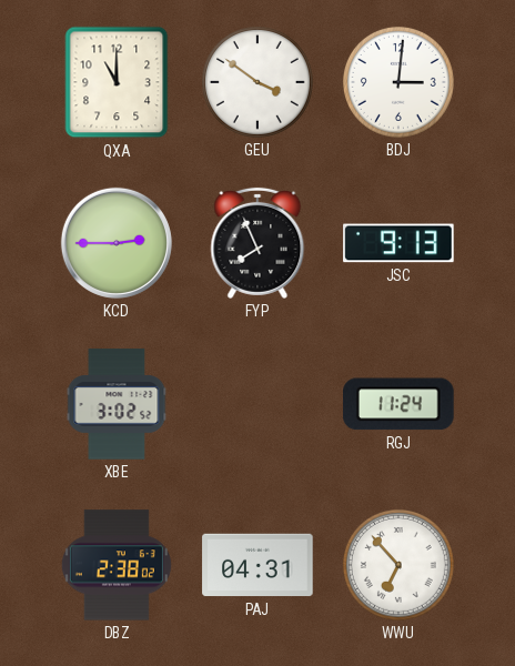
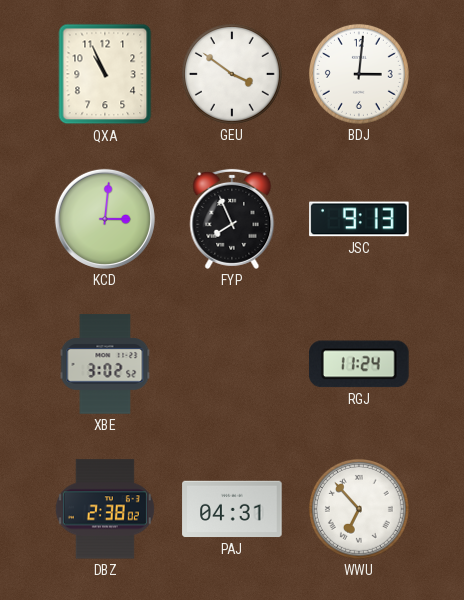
QXA: 11:00 -> 10:56
KCD: 2:45 -> 3:01
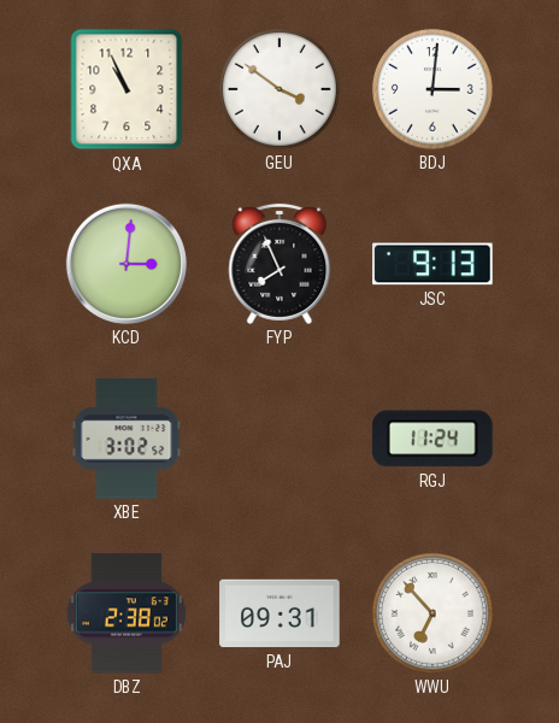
PAJ: 04:31 -> 09:31
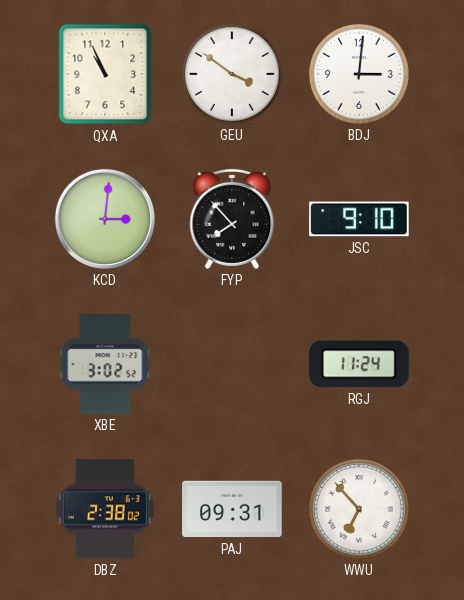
FYP: 7:56 -> 7:53
JSC: 9:13 -> 9:10
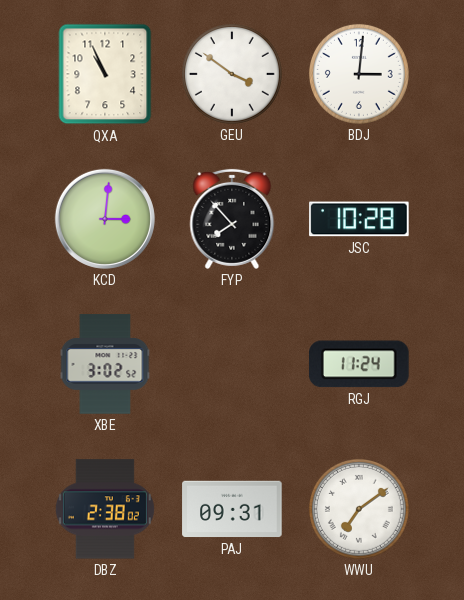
JSC: 9:10 -> 10:28
WWU: 6:53 -> 7:09
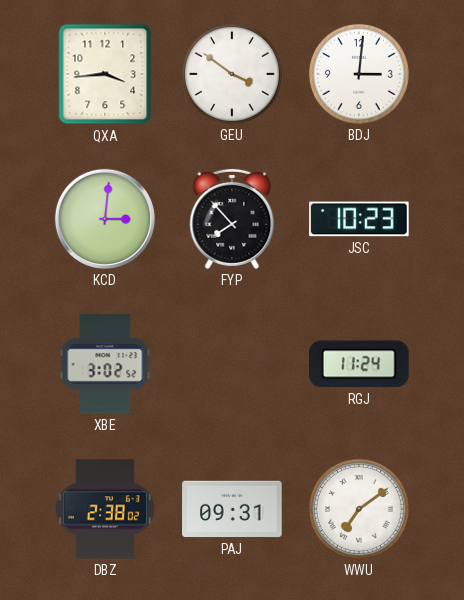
QXA: 10:56 -> 3:44
JSC: 10:28 -> 10:23
